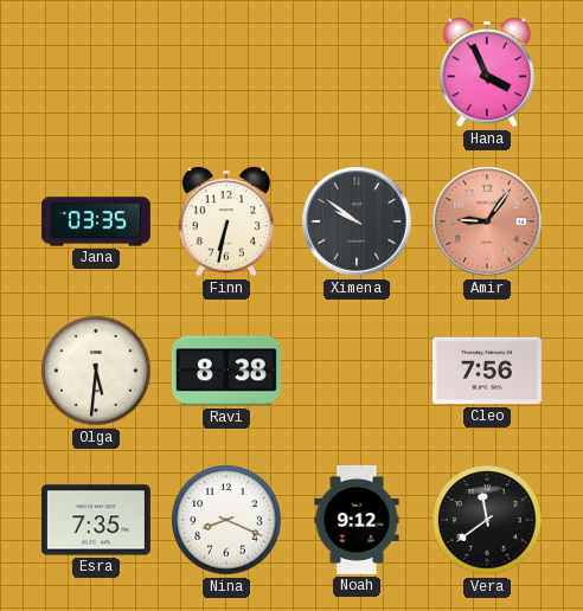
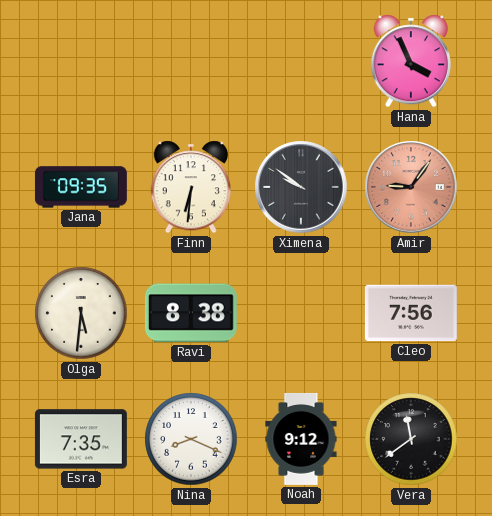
Jana: 03:35 -> 09:35
Finn: 6:32 -> 6:31
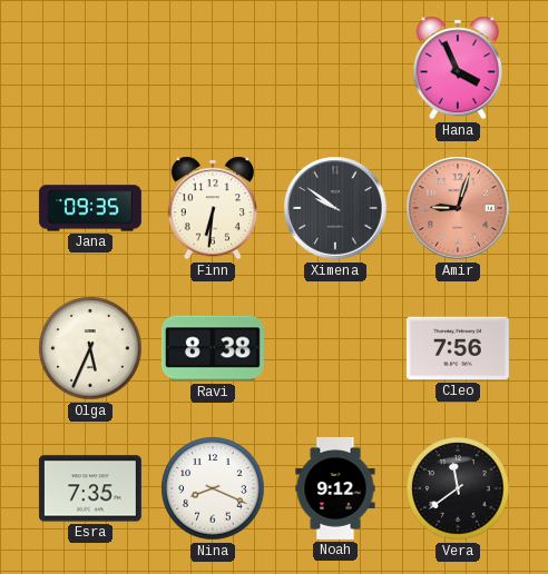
Amir: 9:06 -> 9:03
Olga: 5:31 -> 5:34
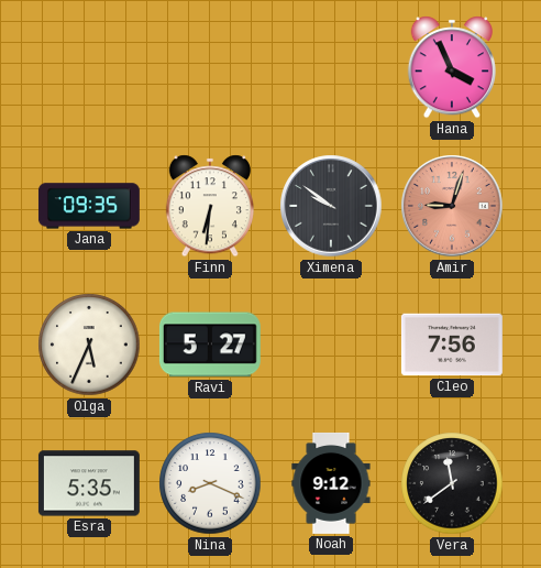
Ravi: 8:38 -> 5:27
Esra: 7:35 -> 5:35
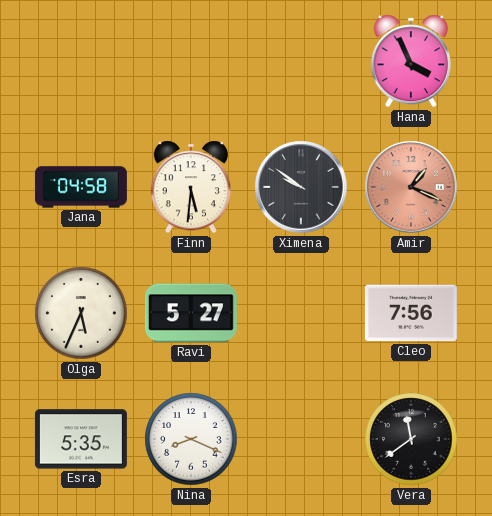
Jana: 09:35 -> 04:58
Finn: 6:31 -> 5:31
Amir: 9:03 -> 1:19
Noah: 9:12 -> none
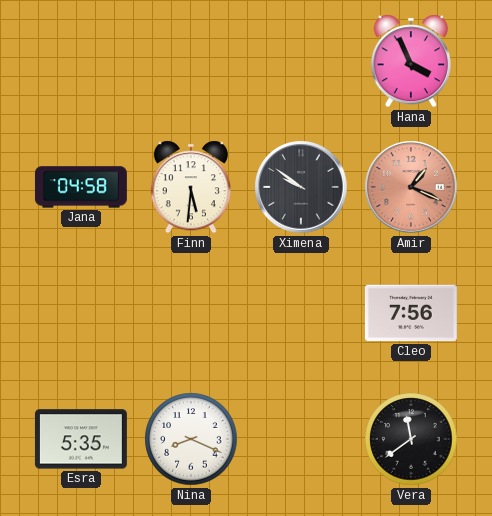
Olga: 5:34 -> none
Ravi: 5:27 -> none
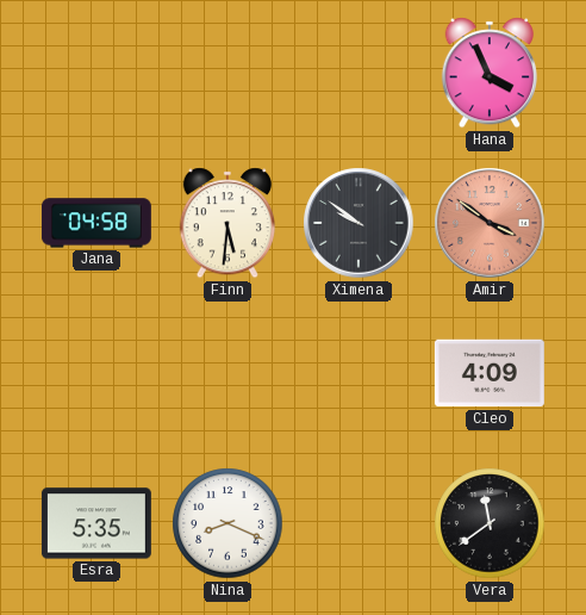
Amir: 1:19 -> 3:51
Cleo: 7:56 -> 4:09
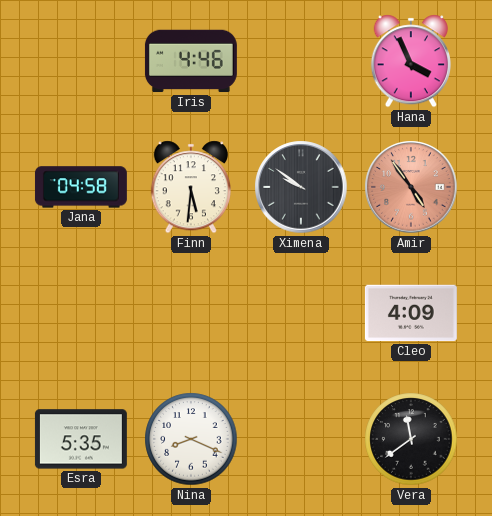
Iris: none -> 4:46
Amir: 3:51 -> 4:54
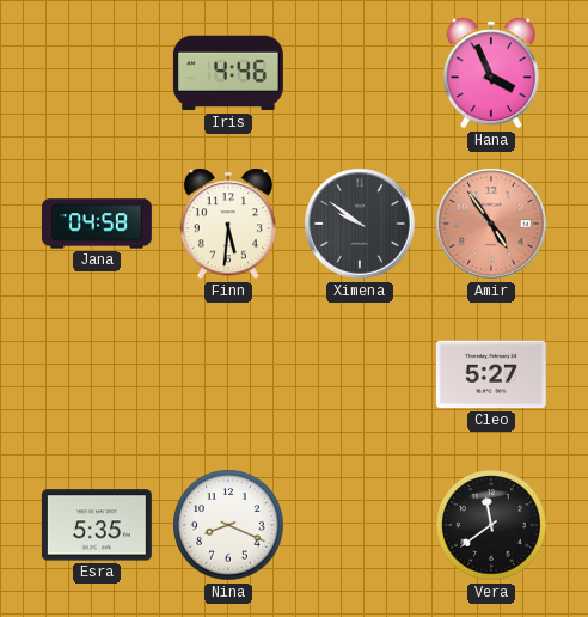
Cleo: 4:09 -> 5:27
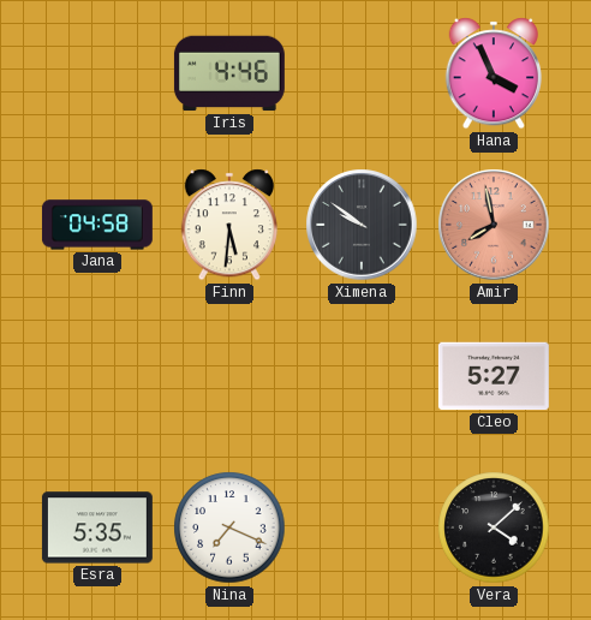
Amir: 4:54 -> 7:58
Nina: 8:19 -> 7:19
Vera: 11:39 -> 4:08
